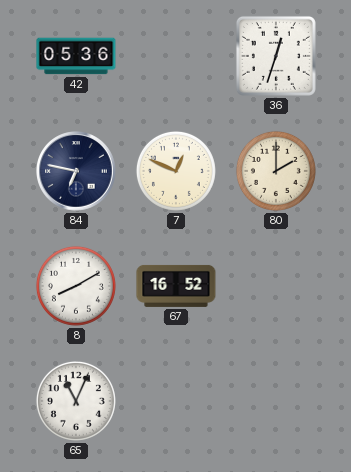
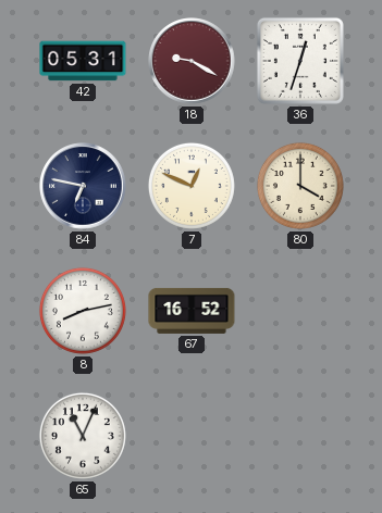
42: 05:36 -> 05:31
18: none -> 9:20
80: 2:00 -> 4:00
8: 8:10 -> 8:13
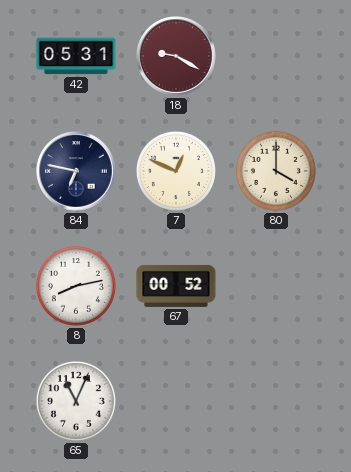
36: 12:33 -> none
67: 16:52 -> 00:52
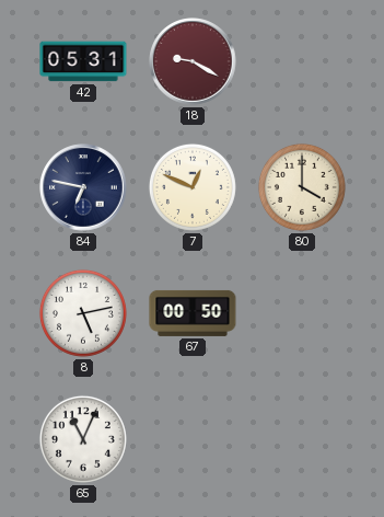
8: 8:13 -> 5:13
67: 00:52 -> 00:50
